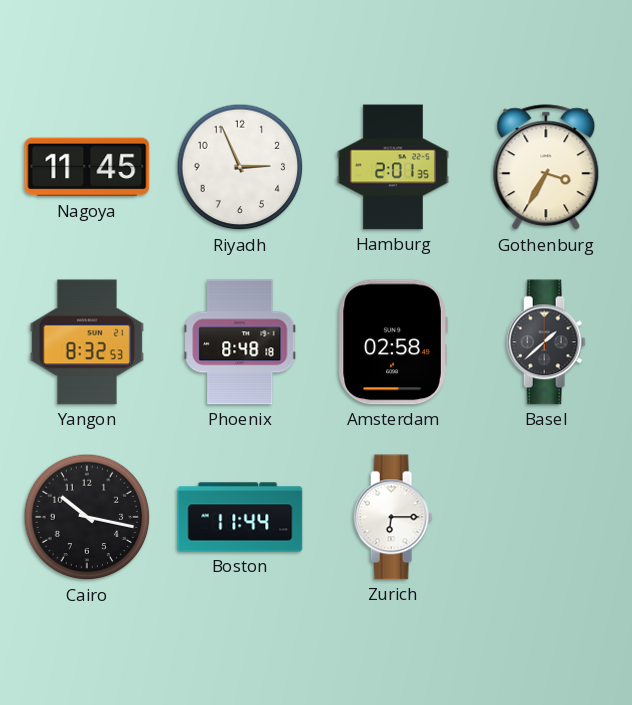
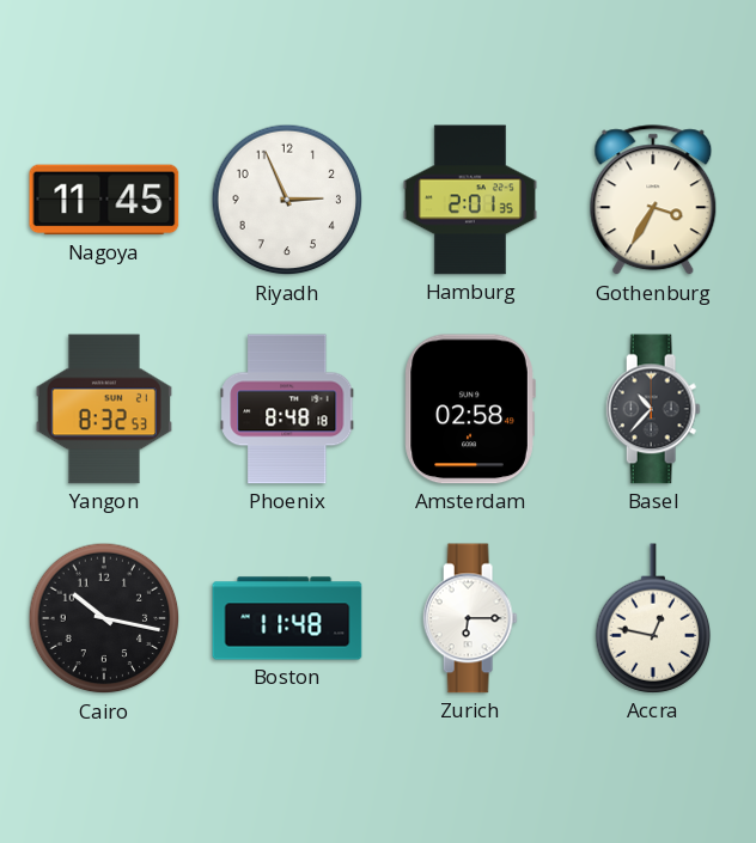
Basel: 1:38 -> 10:37
Boston: 11:44 -> 11:48
Accra: none -> 12:47
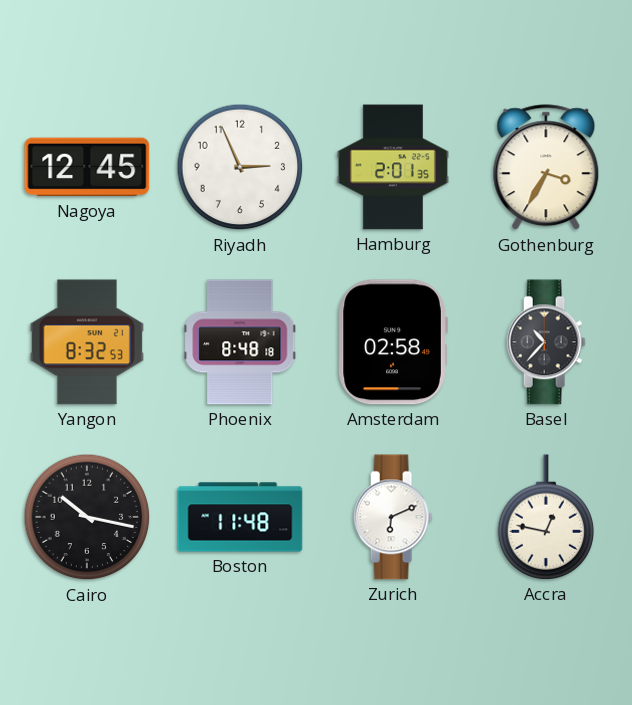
Nagoya: 11:45 -> 12:45
Zurich: 6:15 -> 6:11
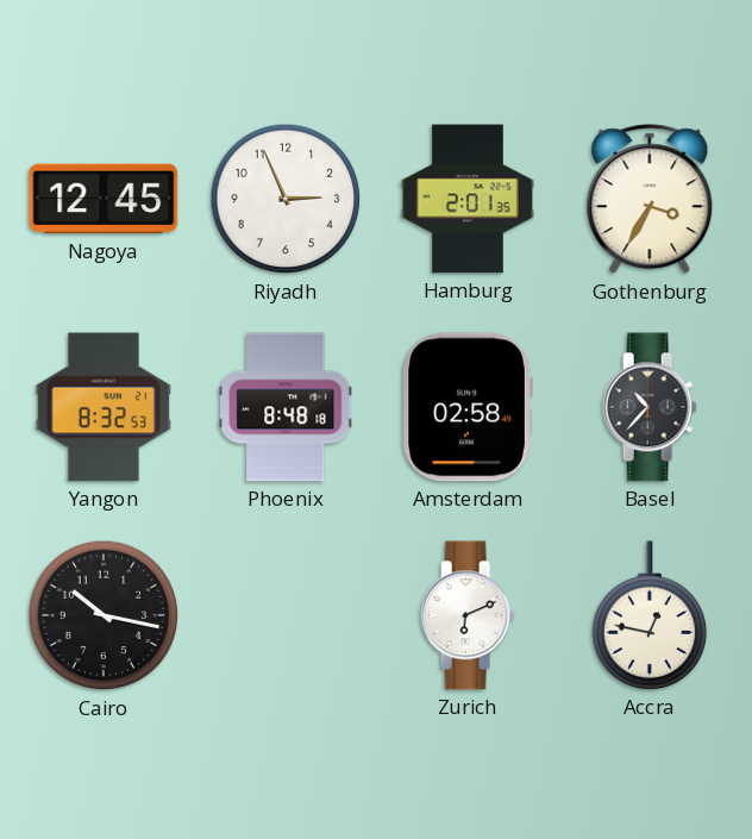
Boston: 11:48 -> none
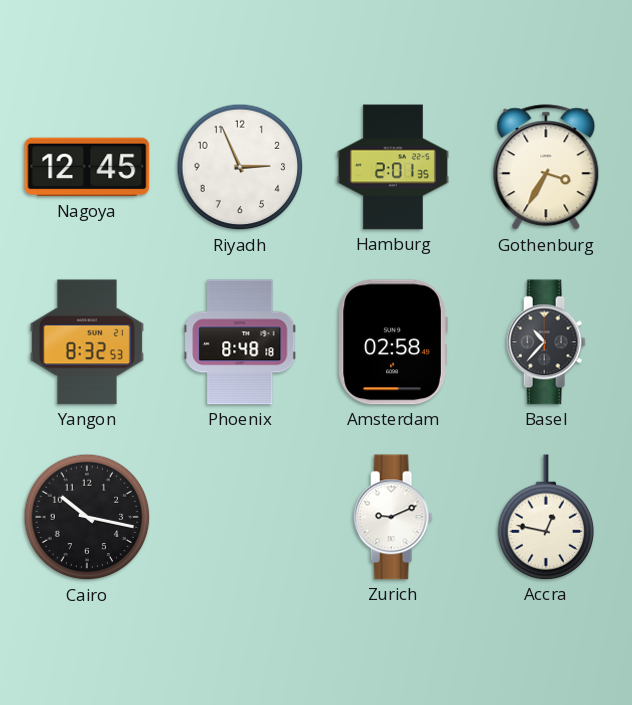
Zurich: 6:11 -> 9:11
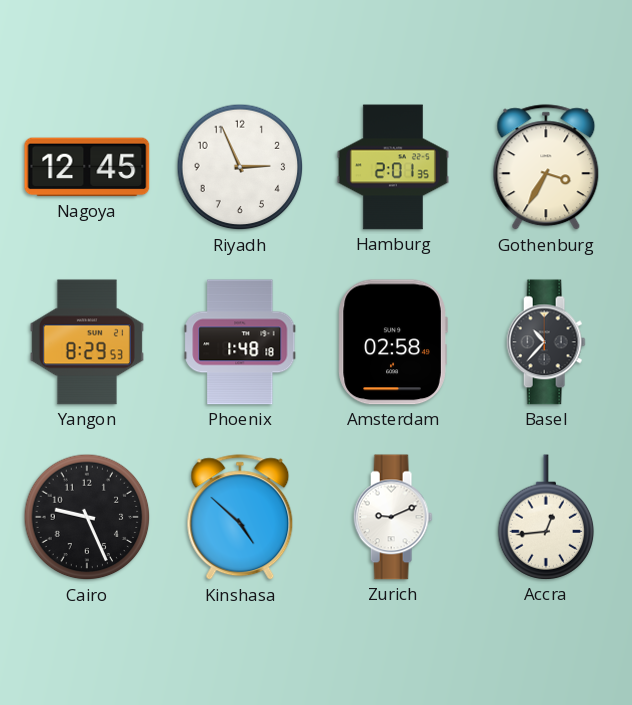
Yangon: 8:32 -> 8:29
Phoenix: 8:48 -> 1:48
Cairo: 10:17 -> 9:26
Kinshasa: none -> 4:52
Accra: 12:47 -> 12:44
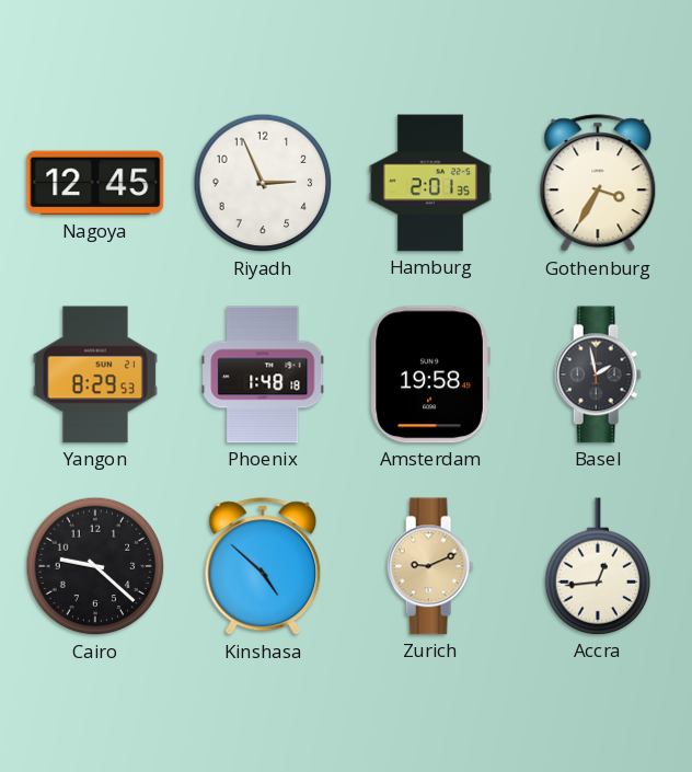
Amsterdam: 02:58 -> 19:58
Basel: 10:37 -> 1:58
Cairo: 9:26 -> 9:22
Zurich dial: white -> champagne
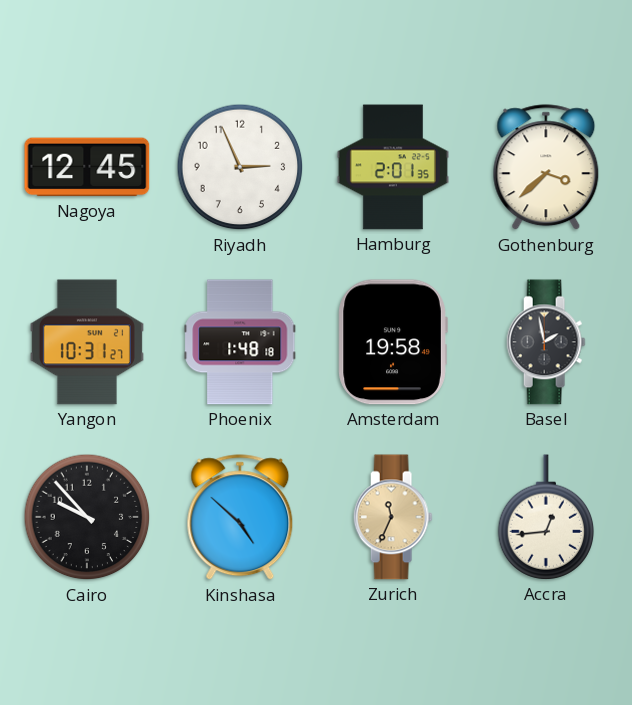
Gothenburg: 3:35 -> 3:38
Yangon: 8:29 -> 10:31
Cairo: 9:22 -> 9:53
Zurich: 9:11 -> 11:34
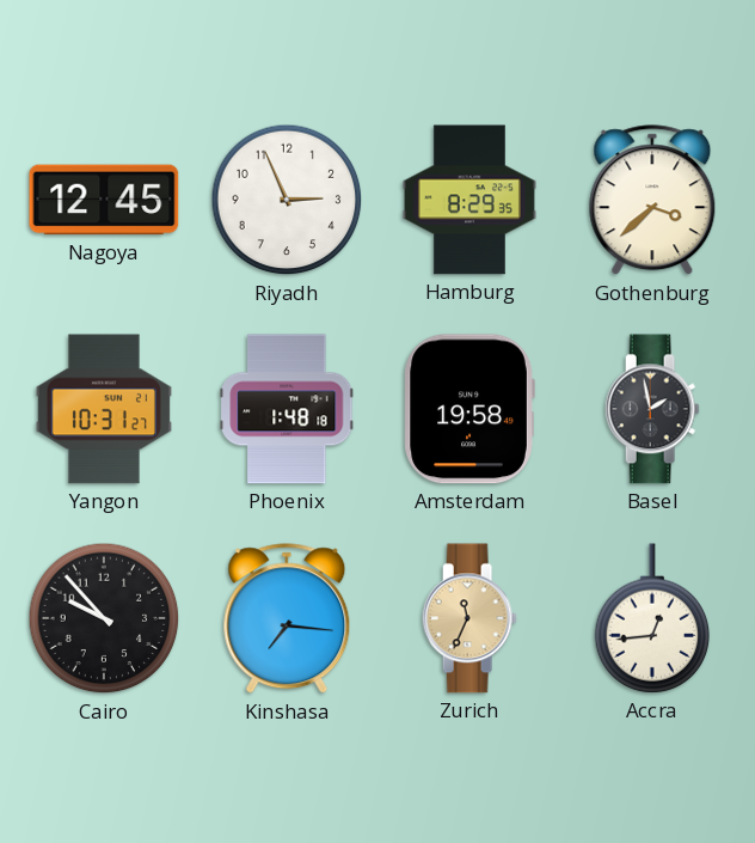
Hamburg: 2:01 -> 8:29
Kinshasa: 4:52 -> 7:16
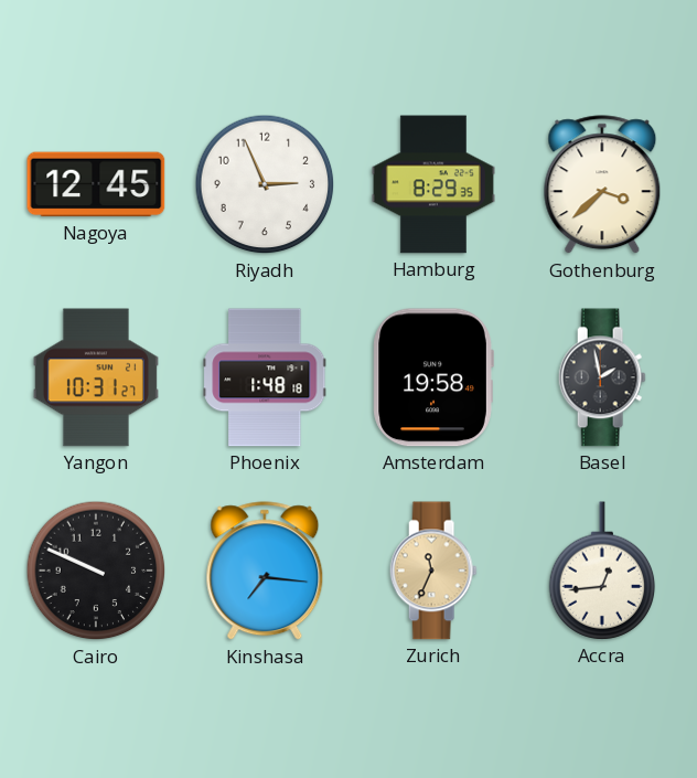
Cairo: 9:53 -> 9:49
